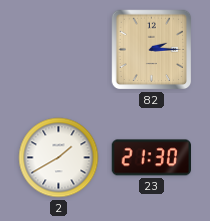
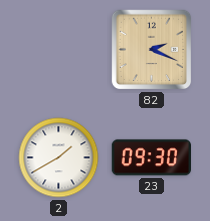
82: 2:15 -> 2:19
23: 21:30 -> 09:30
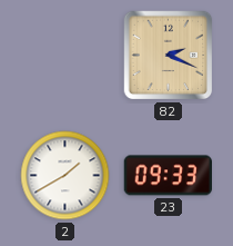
23: 09:30 -> 09:33
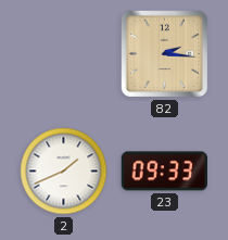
82: 2:19 -> 2:16
2: 1:40 -> 1:41
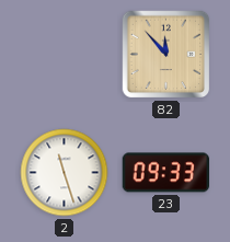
82: 2:16 -> 11:53
2: 1:41 -> 11:27
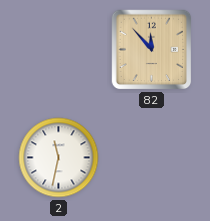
2: 11:27 -> 11:32
23: 09:33 -> none
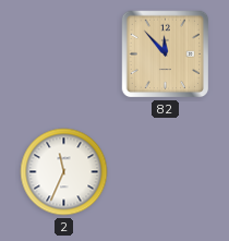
2: 11:32 -> 11:34
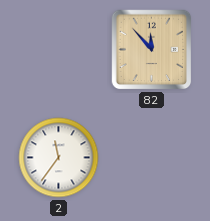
2: 11:34 -> 11:36
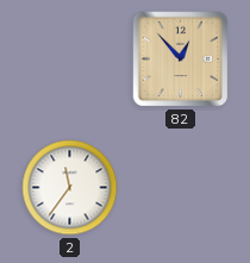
82: 11:53 -> 12:53
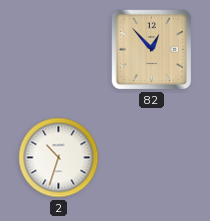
2: 11:36 -> 10:33
